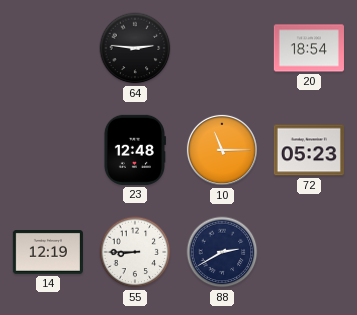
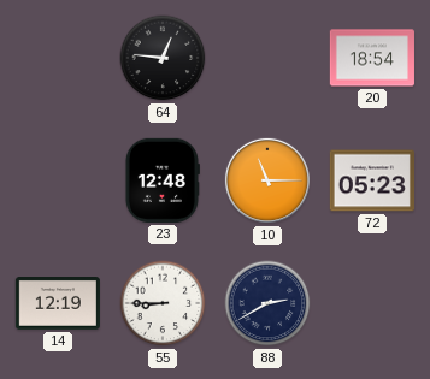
64: 2:46 -> 12:46
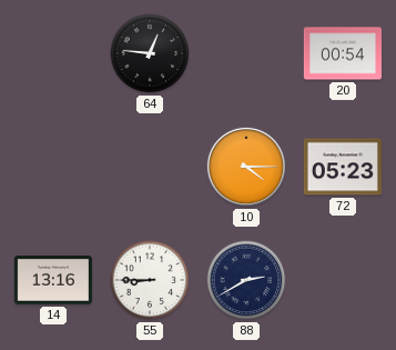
20: 18:54 -> 00:54
23: 12:48 -> none
10: 11:15 -> 4:15
14: 12:19 -> 13:16
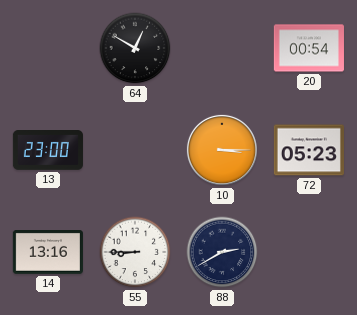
64: 12:46 -> 12:50
13: none -> 23:00
10: 4:15 -> 3:15
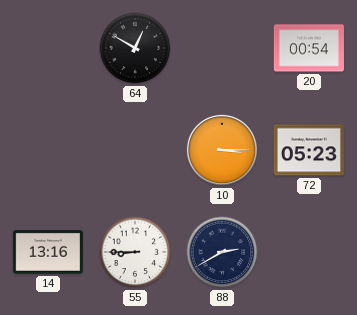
13: 23:00 -> none
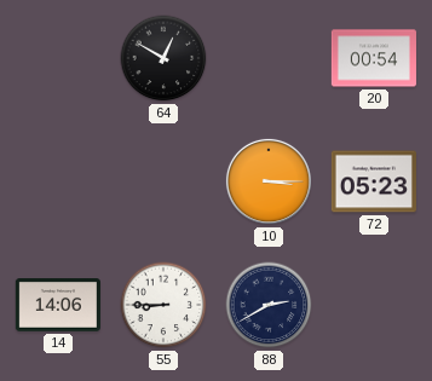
14: 13:16 -> 14:06
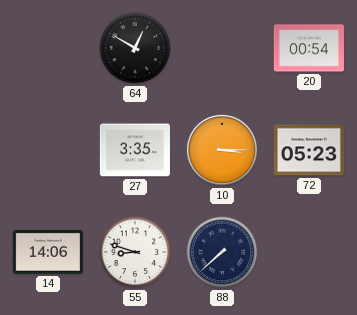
27: none -> 3:35
55: 8:45 -> 8:48
88: 2:40 -> 7:38
